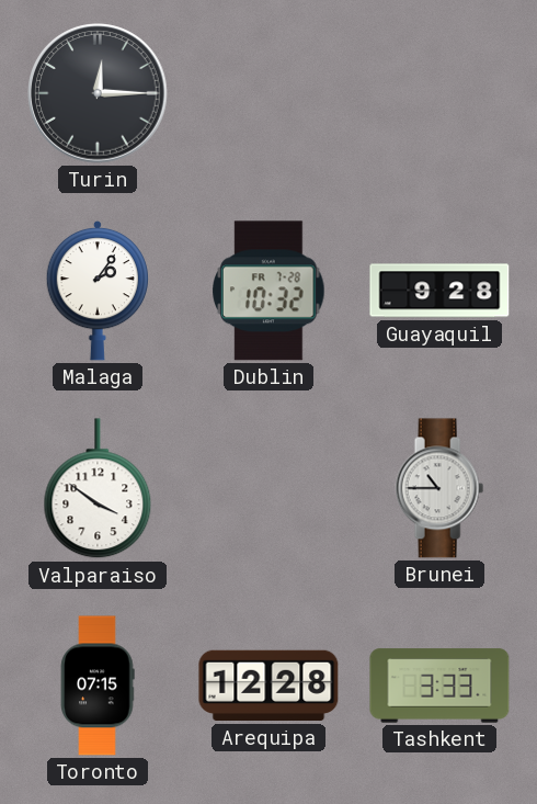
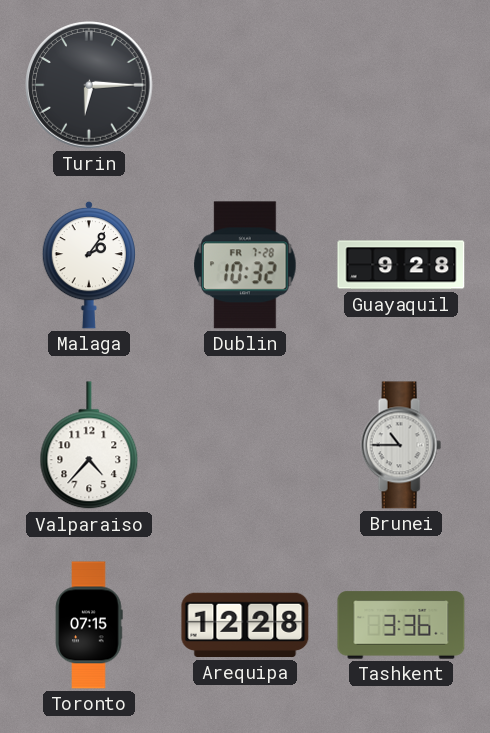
Turin: 12:15 -> 6:15
Valparaiso: 3:51 -> 4:37
Tashkent: 3:33 -> 3:36
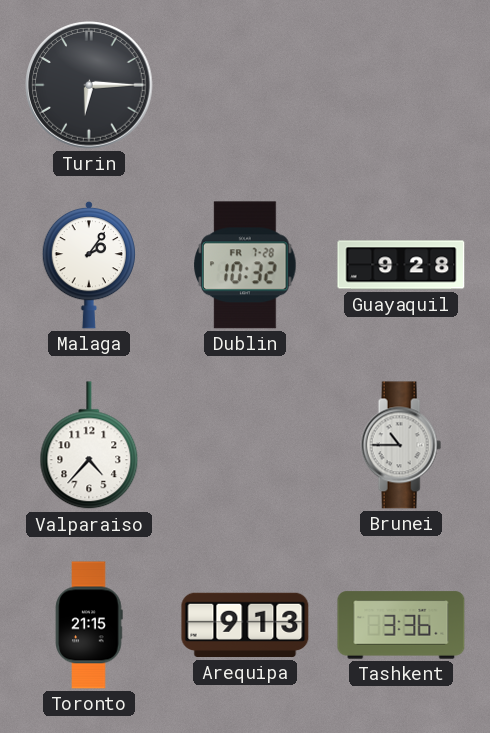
Toronto: 07:15 -> 21:15
Arequipa: 12:28 -> 9:13
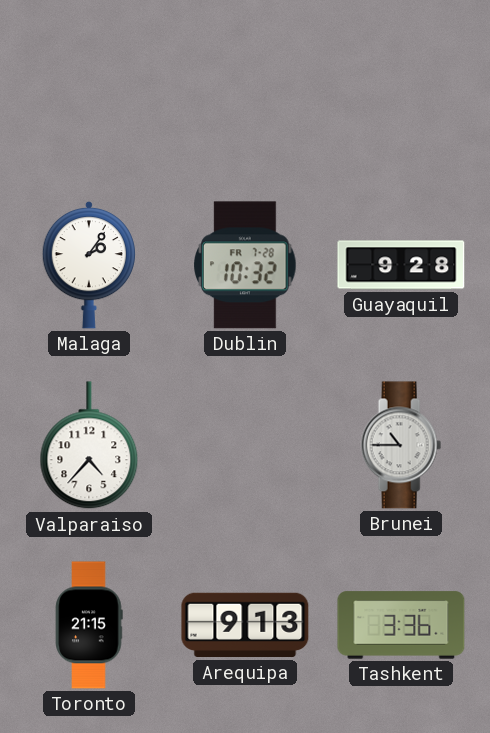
Turin: 6:15 -> none
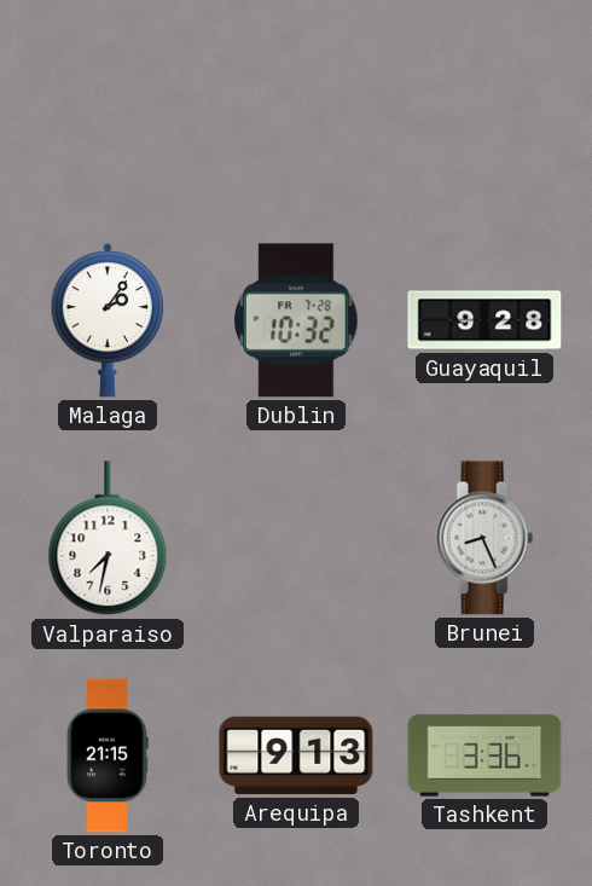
Valparaiso: 4:37 -> 7:32
Brunei: 10:45 -> 8:26
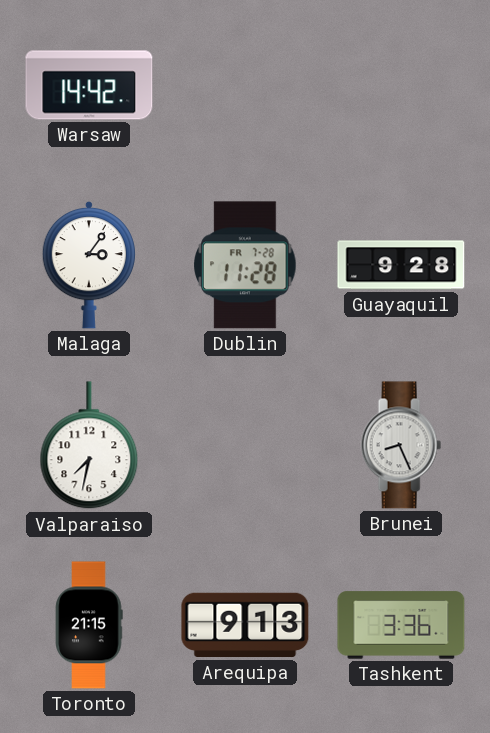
Warsaw: none -> 14:42
Malaga: 2:06 -> 3:06
Dublin: 10:32 -> 11:28
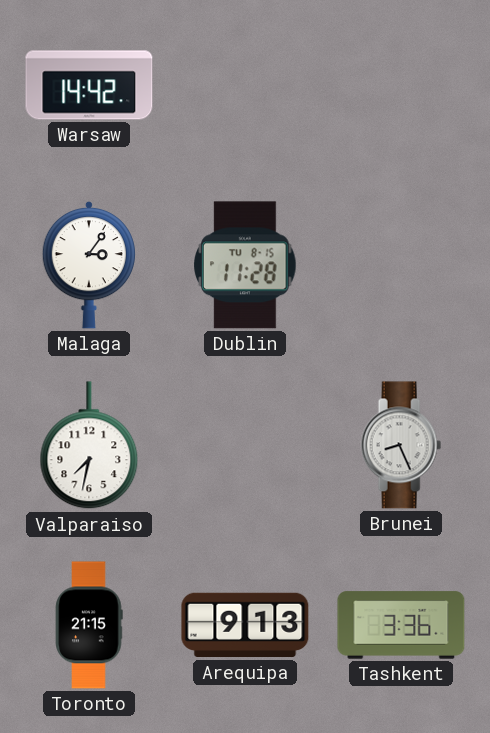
Dublin date: FR 7-28 -> TU 8-15
Guayaquil: 9:28 -> none
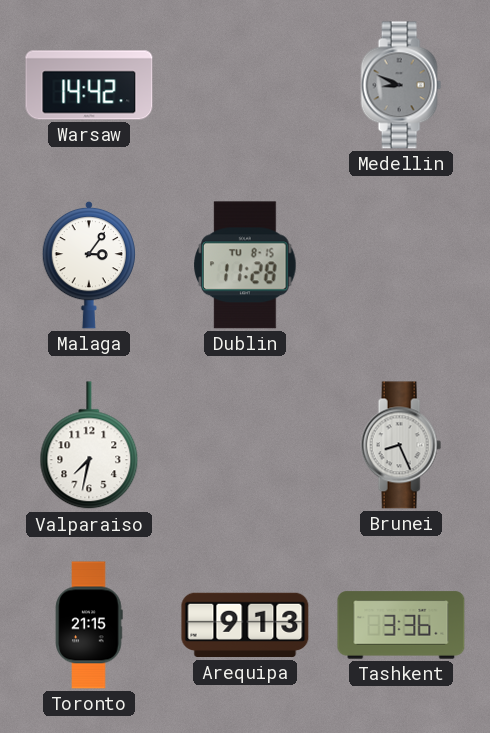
Medellin: none -> 8:49
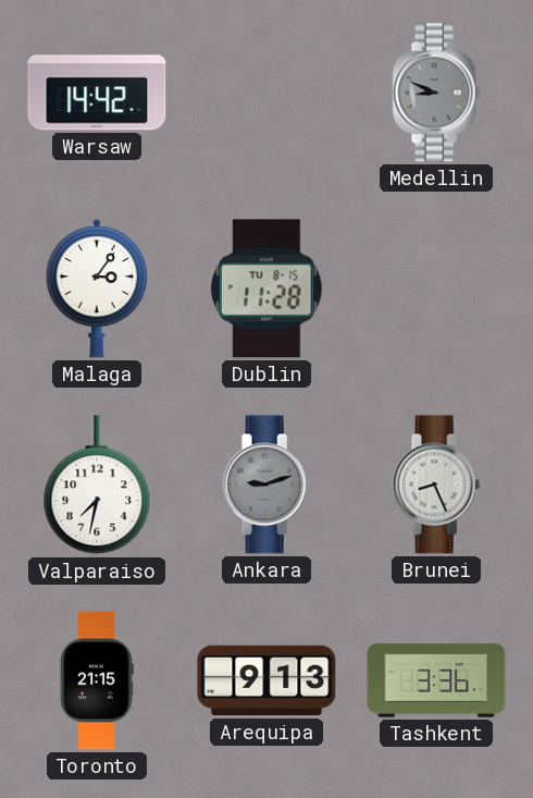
Ankara: none -> 9:12
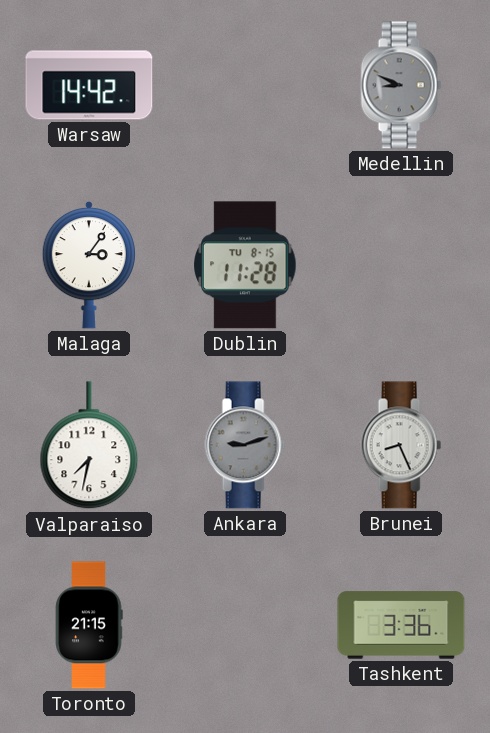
Arequipa: 9:13 -> none
